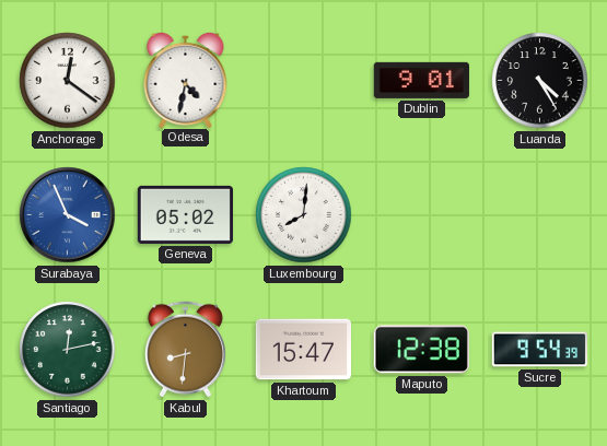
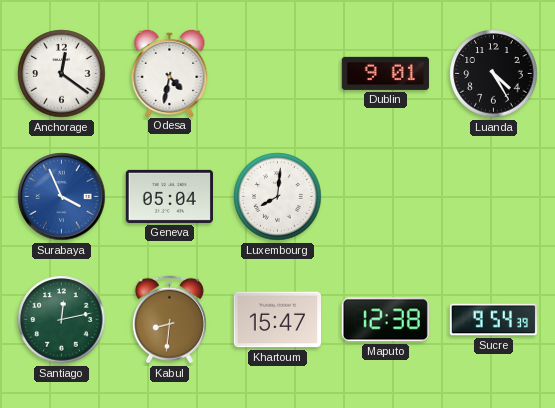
Geneva: 05:02 -> 05:04
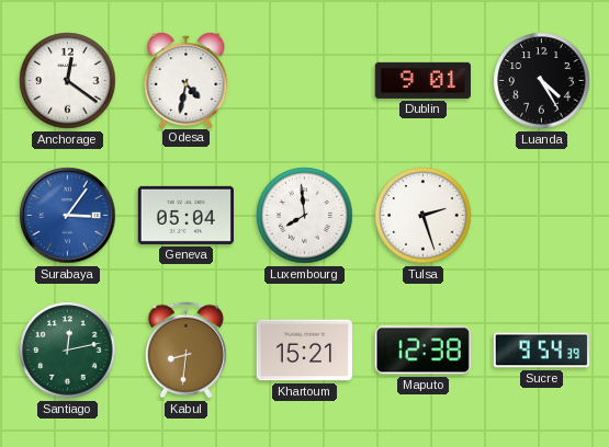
Surabaya: 3:56 -> 3:06
Luxembourg: 8:01 -> 7:59
Tulsa: none -> 2:27
Khartoum: 15:47 -> 15:21
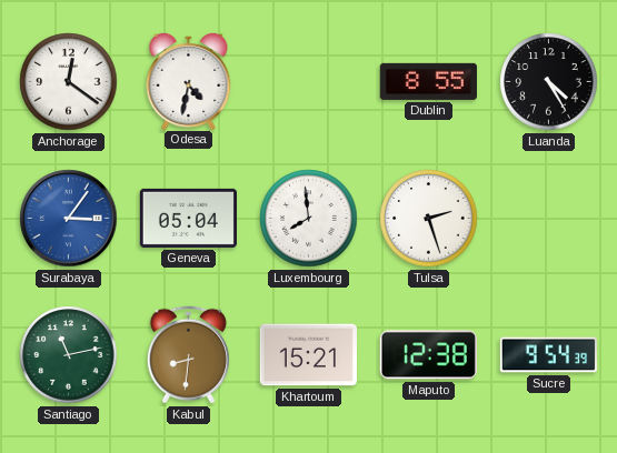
Dublin: 9:01 -> 8:55
Santiago: 12:13 -> 11:13
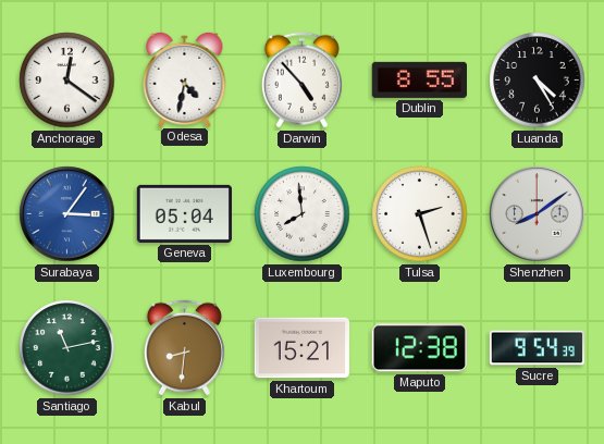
Darwin: none -> 4:53
Shenzhen: none -> 8:09
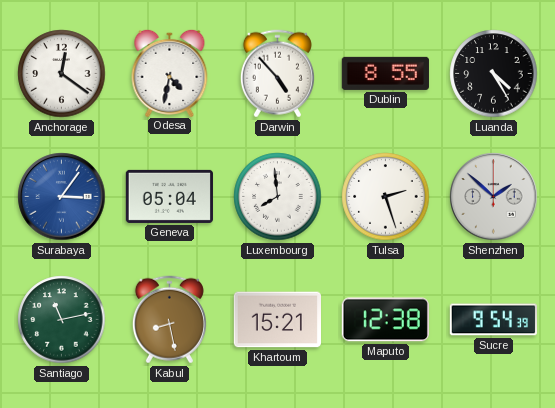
Shenzhen: 8:09 -> 1:52
Kabul: 8:31 -> 8:28
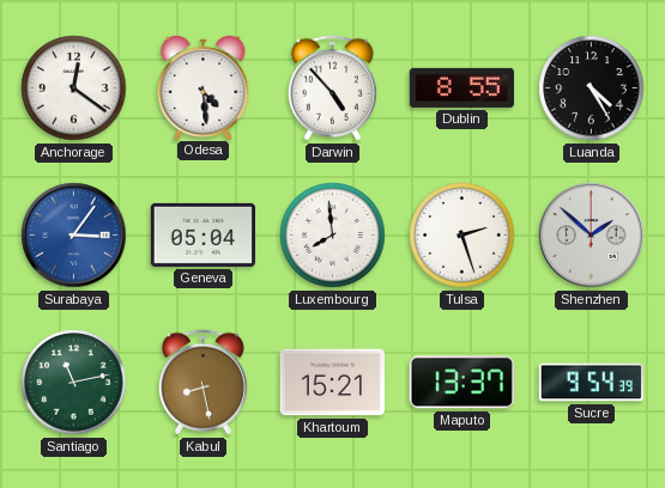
Odesa: 4:32 -> 4:29
Maputo: 12:38 -> 13:37
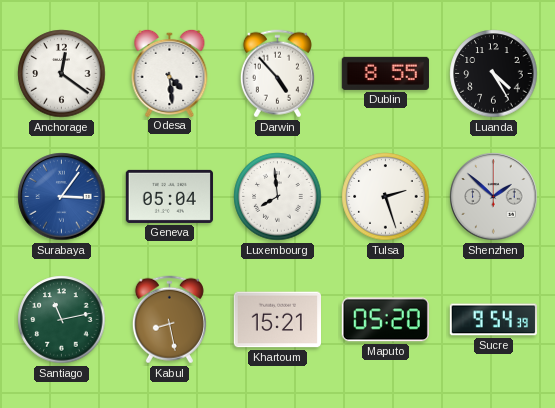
Maputo: 13:37 -> 05:20
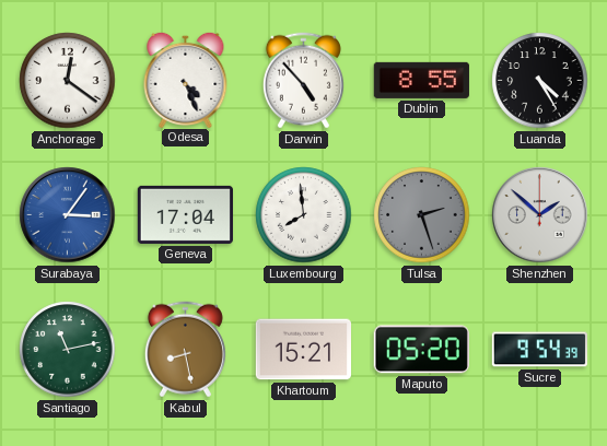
Odesa: 4:29 -> 4:26
Geneva: 05:04 -> 17:04
Tulsa dial: white -> grey
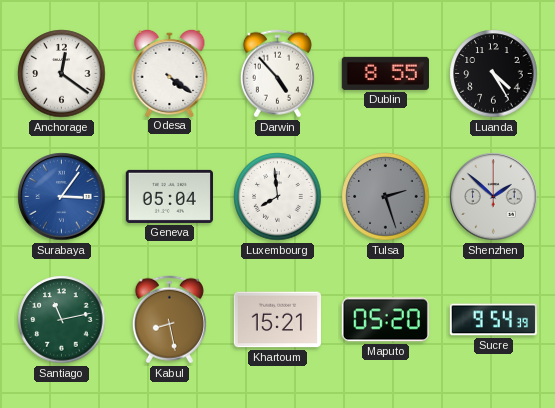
Odesa: 4:26 -> 4:21
Geneva: 17:04 -> 05:04
